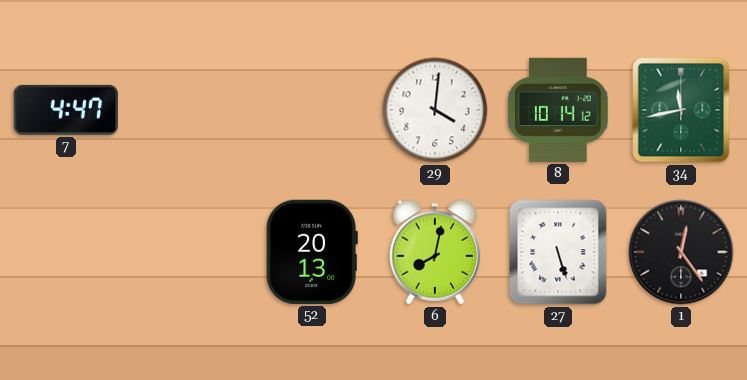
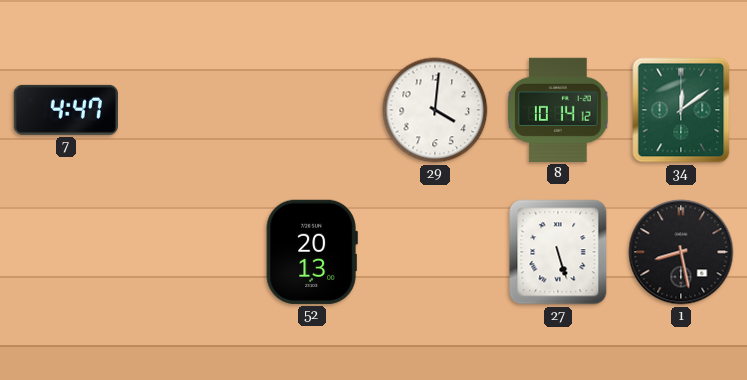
34: 11:43 -> 12:09
6: 8:02 -> none
1: 12:24 -> 8:28
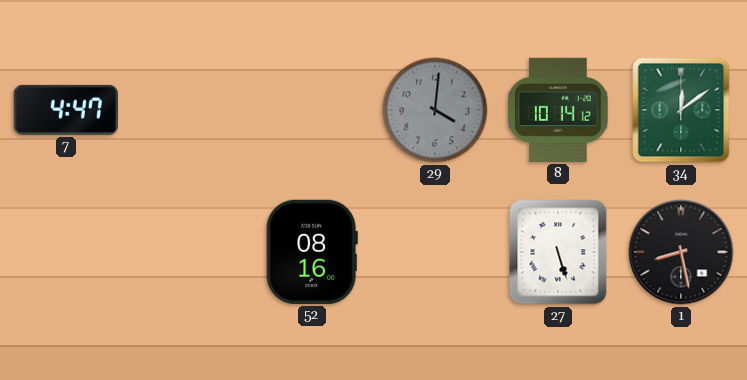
29 dial: white -> grey
52: 20:13 -> 08:16
